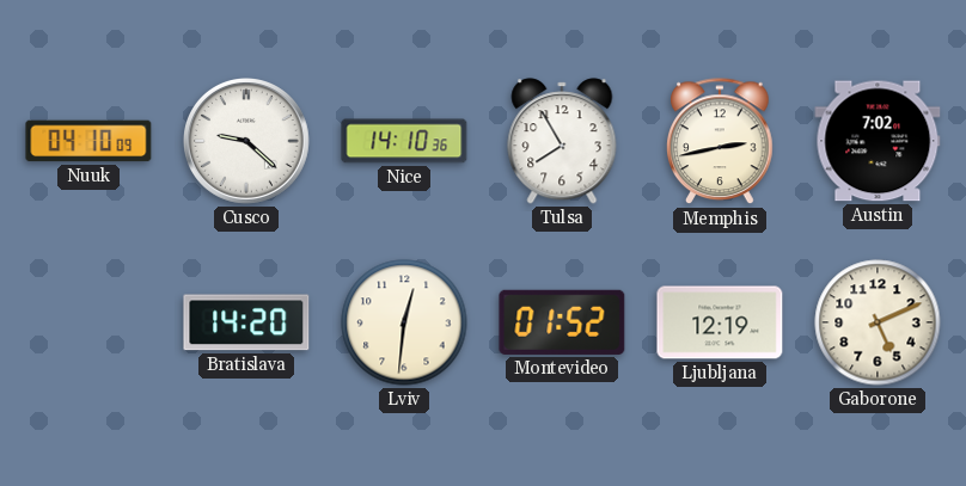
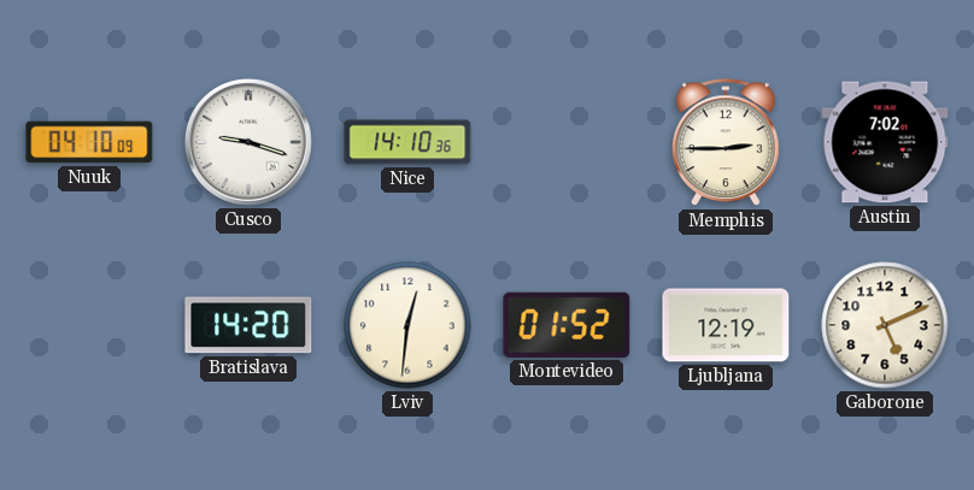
Cusco: 9:22 -> 9:18
Tulsa: 7:55 -> none
Memphis: 2:43 -> 2:45
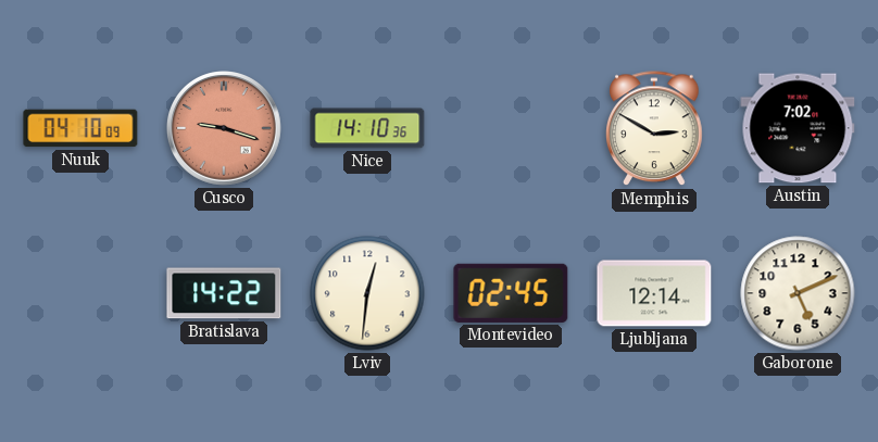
Cusco dial: white -> salmon
Memphis: 2:45 -> 2:50
Bratislava: 14:20 -> 14:22
Montevideo: 01:52 -> 02:45
Ljubljana: 12:19 -> 12:14
